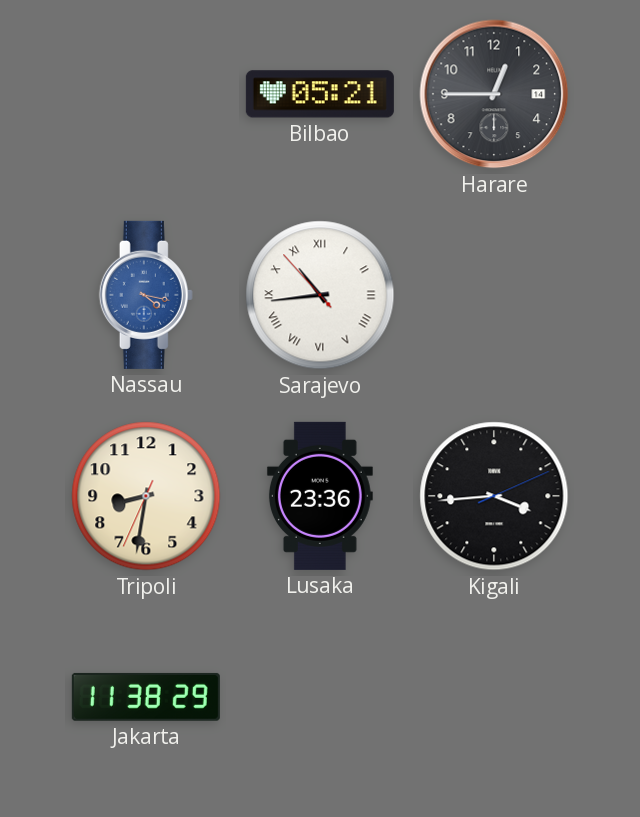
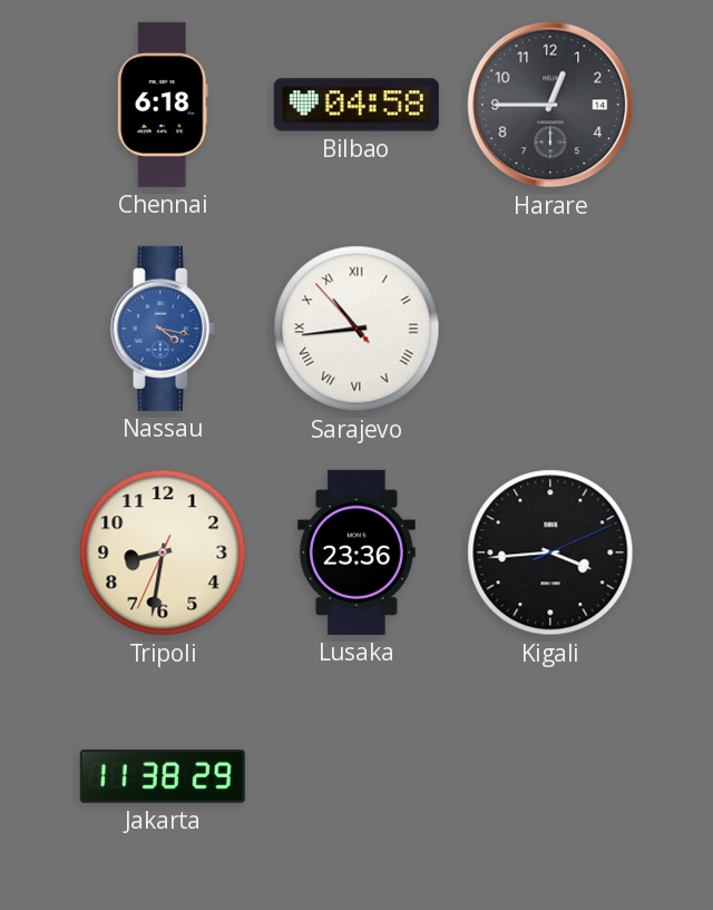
Chennai: none -> 6:18
Bilbao: 05:21 -> 04:58
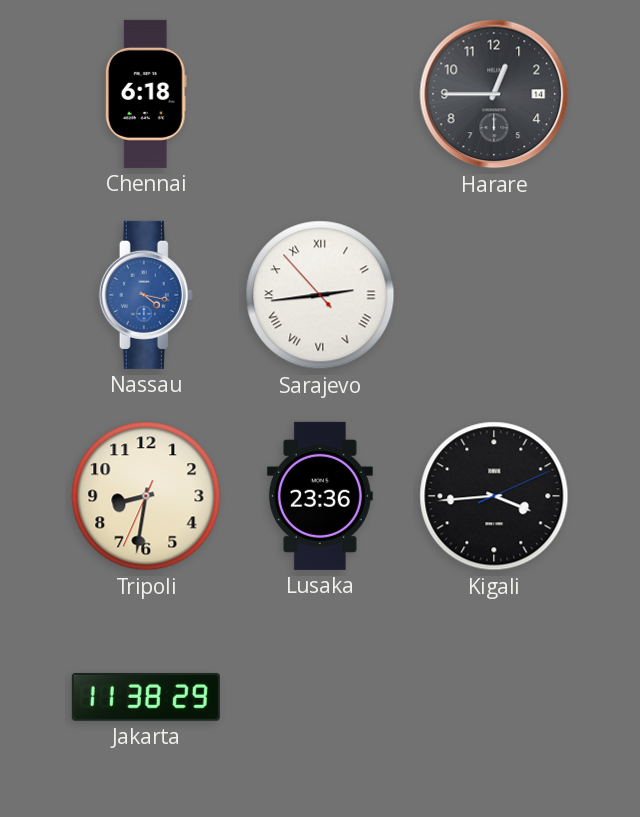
Bilbao: 04:58 -> none
Sarajevo: 10:43 -> 2:43
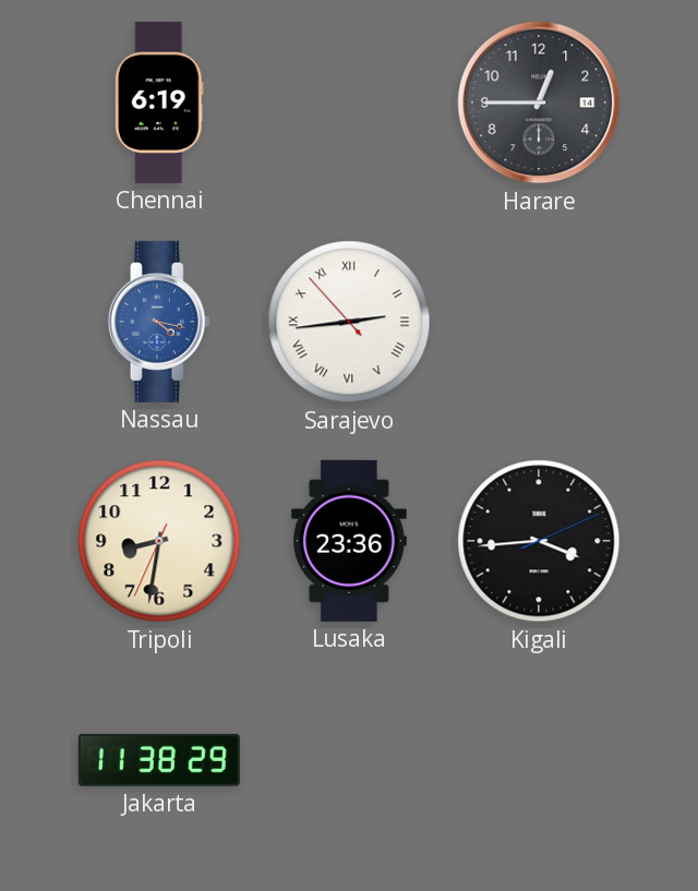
Chennai: 6:18 -> 6:19
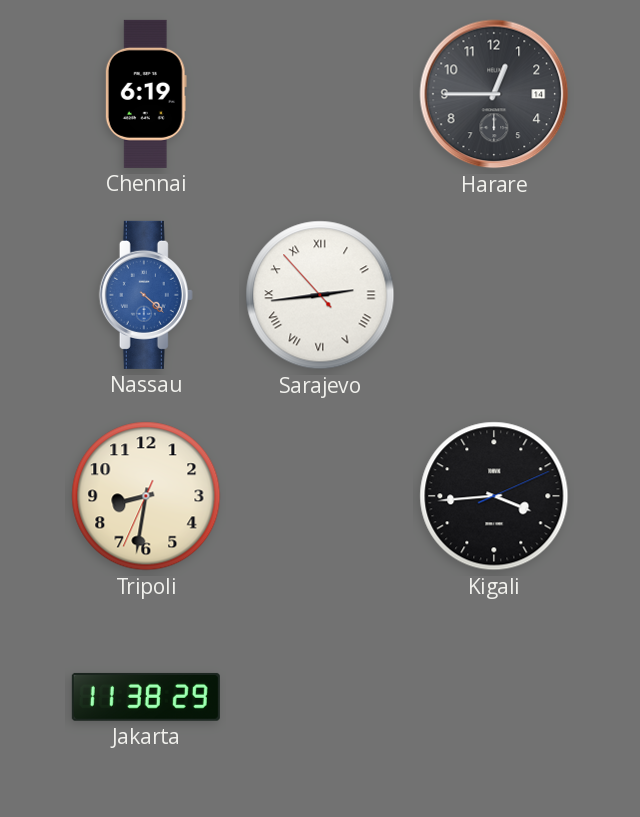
Nassau: 4:17 -> 4:22
Lusaka: 23:36 -> none
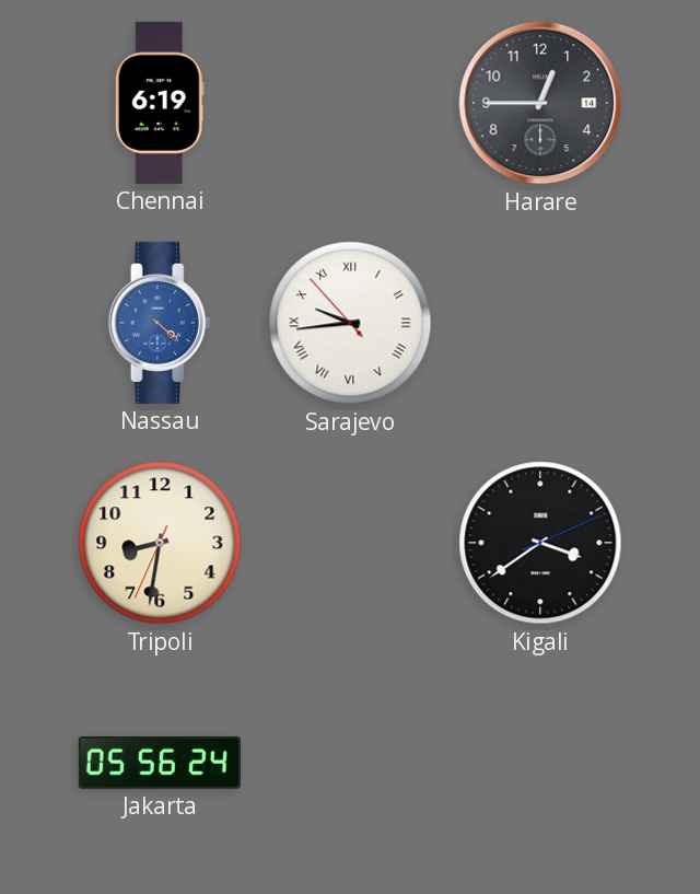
Sarajevo: 2:43 -> 9:43
Kigali: 3:44 -> 3:39
Jakarta: 11:38 -> 05:56
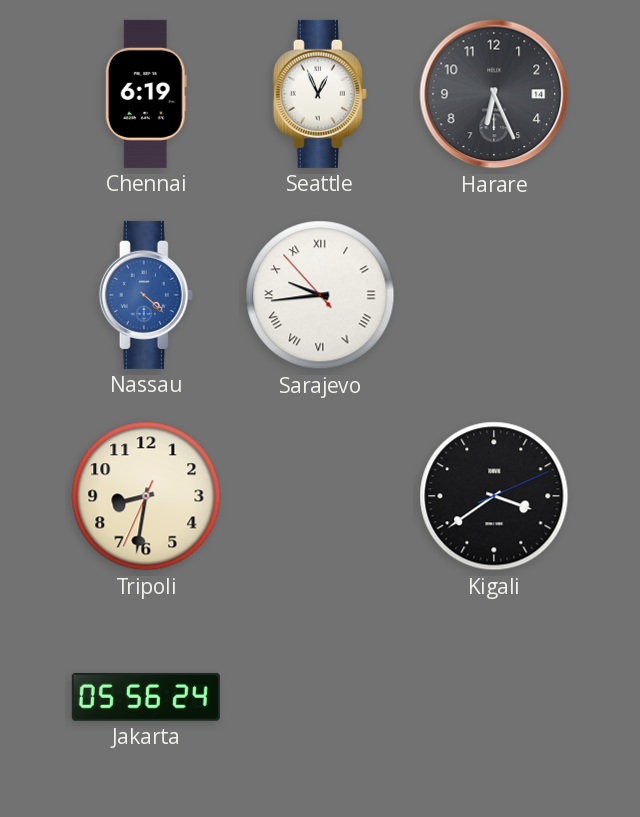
Seattle: none -> 12:56
Harare: 12:45 -> 6:26
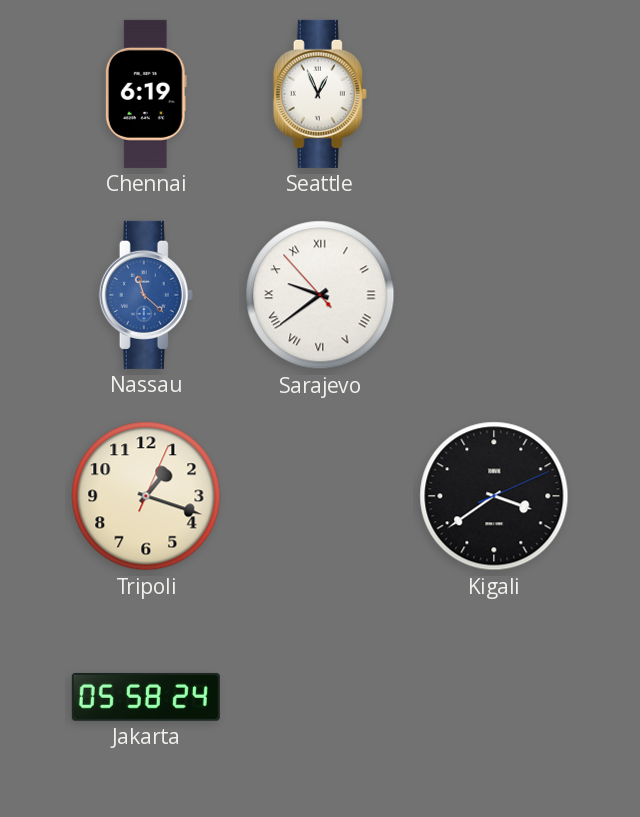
Harare: 6:26 -> none
Nassau: 4:22 -> 11:22
Sarajevo: 9:43 -> 9:38
Tripoli: 8:31 -> 1:18
Jakarta: 05:56 -> 05:58
